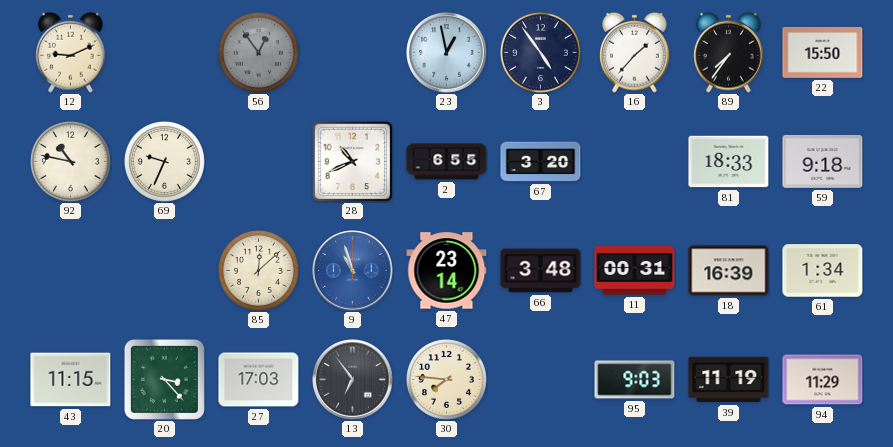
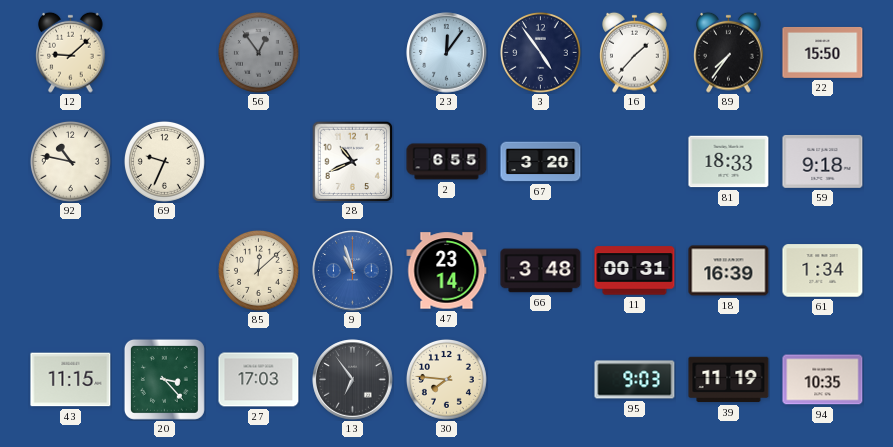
12: 9:11 -> 9:08
23: 12:58 -> 12:06
94: 11:29 -> 10:35
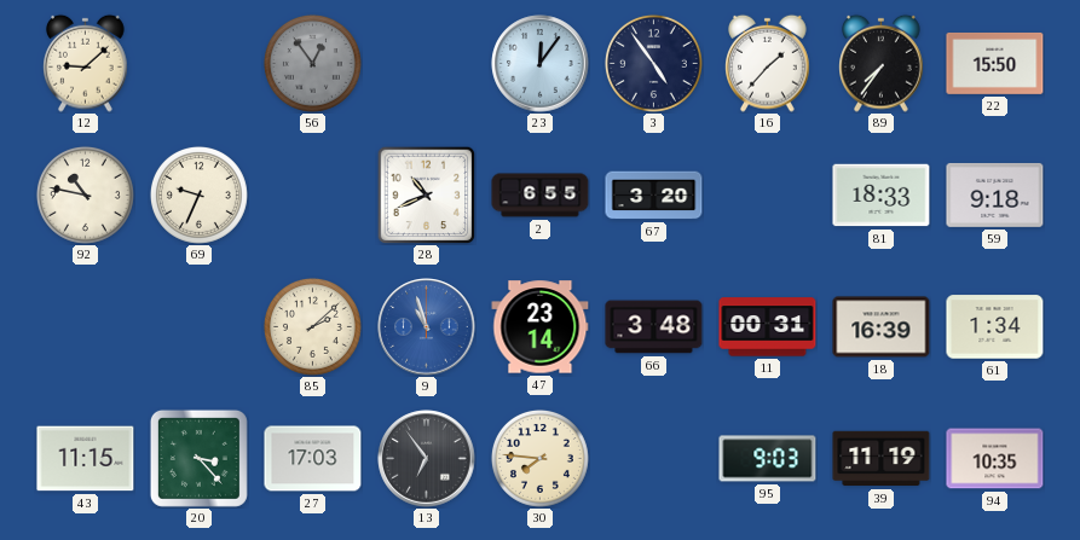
85: 12:08 -> 2:08
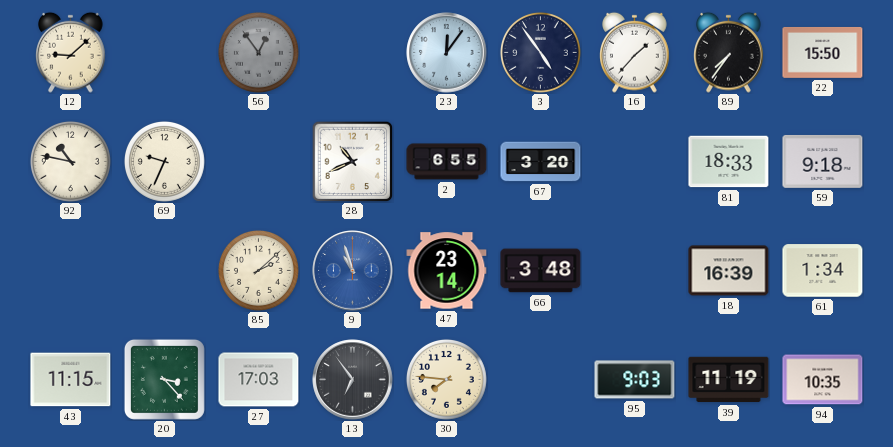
11: 00:31 -> none
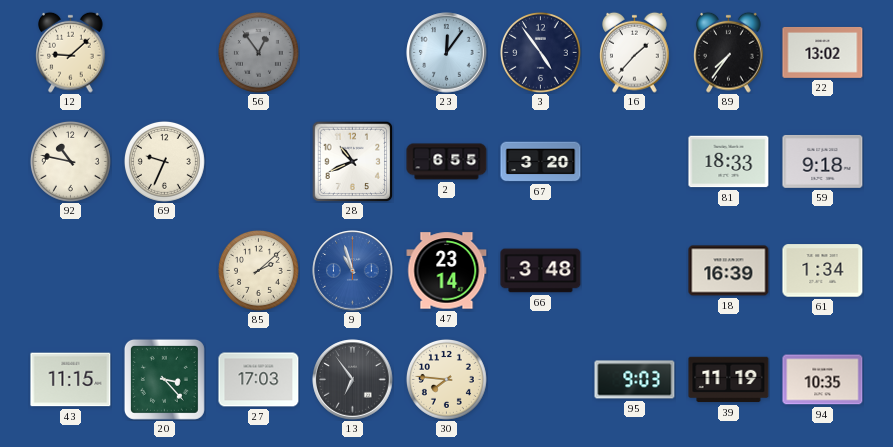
22: 15:50 -> 13:02
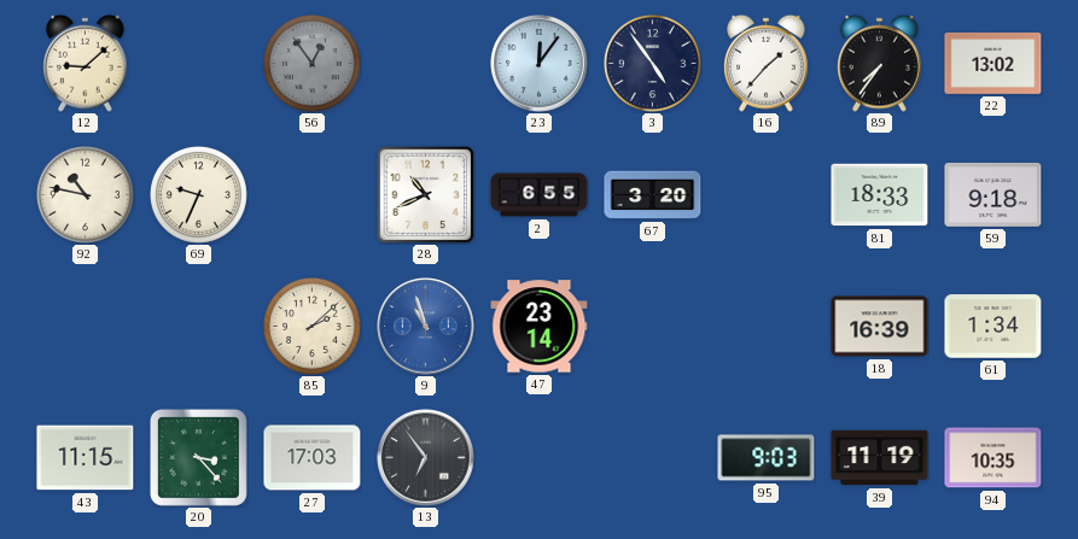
66: 3:48 -> none
30: 7:46 -> none
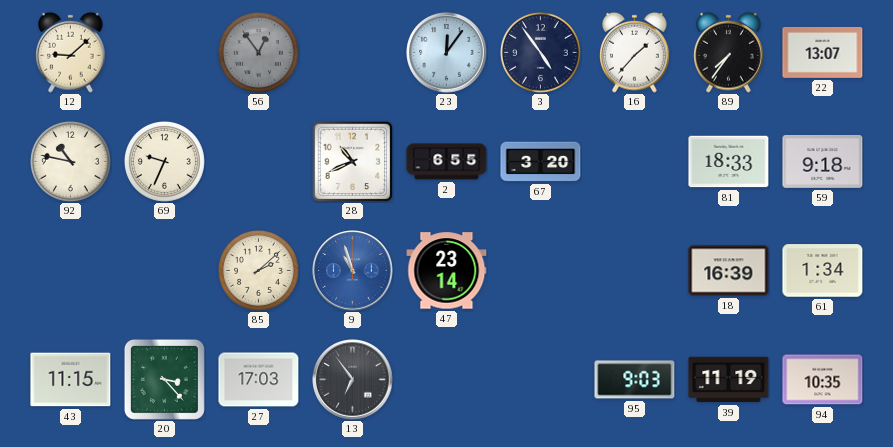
22: 13:02 -> 13:07
